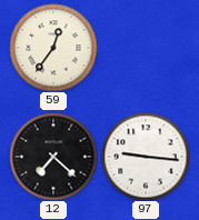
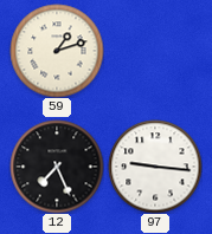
59: 12:36 -> 1:12
12: 7:22 -> 7:26
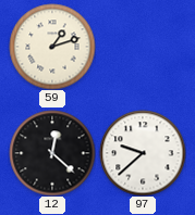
12: 7:26 -> 12:22
97: 9:16 -> 9:38
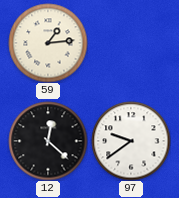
59: 1:12 -> 1:14
97: 9:38 -> 9:39
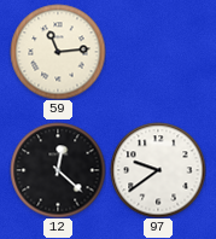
59: 1:14 -> 11:14
